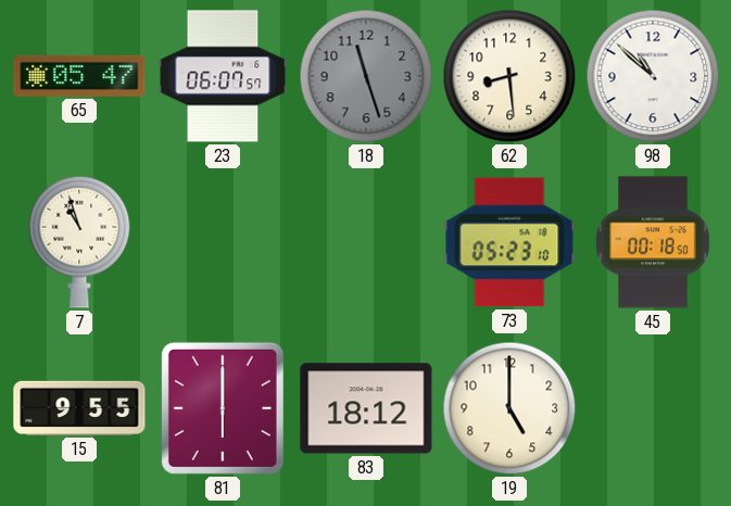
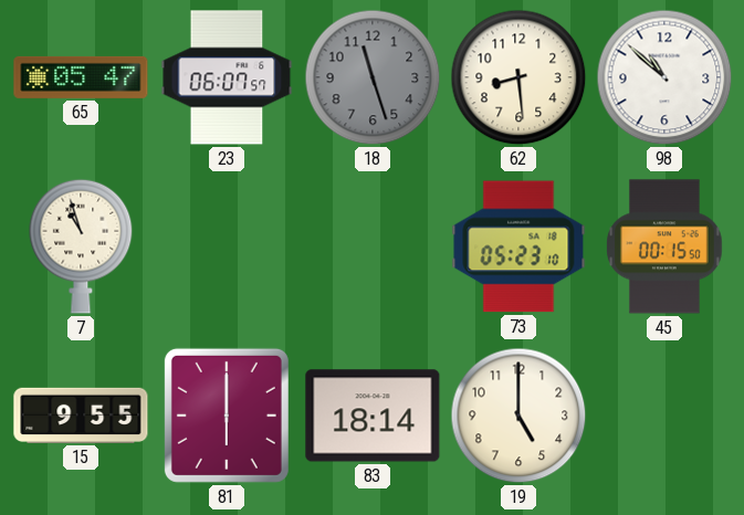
45: 00:18 -> 00:15
83: 18:12 -> 18:14
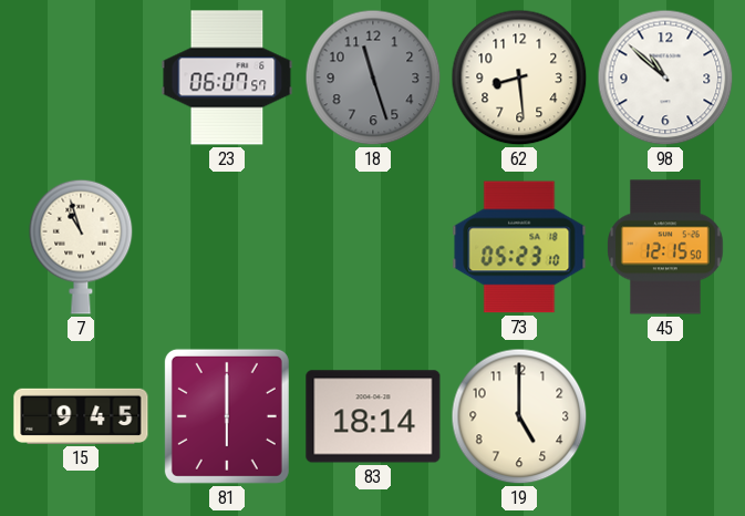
65: 05:47 -> none
45: 00:15 -> 12:15
15: 9:55 -> 9:45
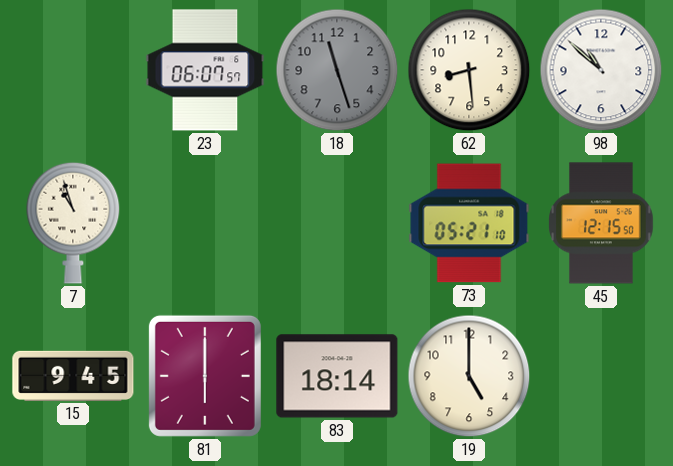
73: 05:23 -> 05:21
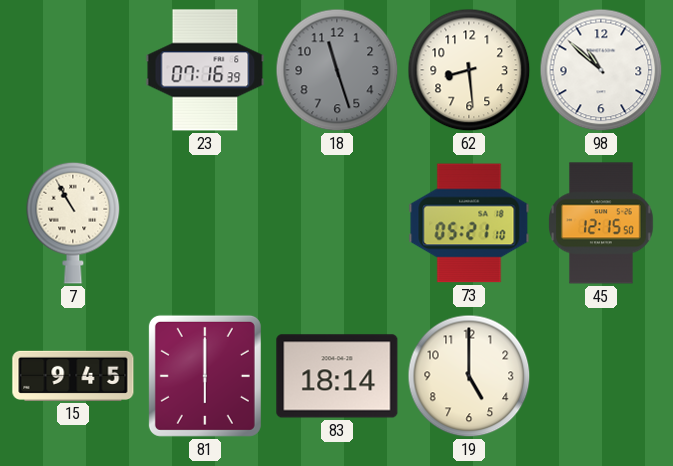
23: 06:07 -> 07:16
7: 10:57 -> 10:55
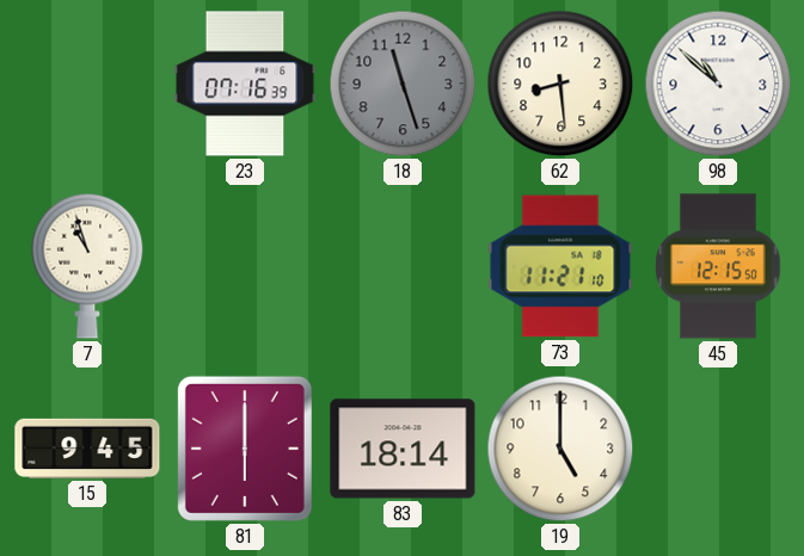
7: 10:55 -> 10:57
73: 05:21 -> 11:21
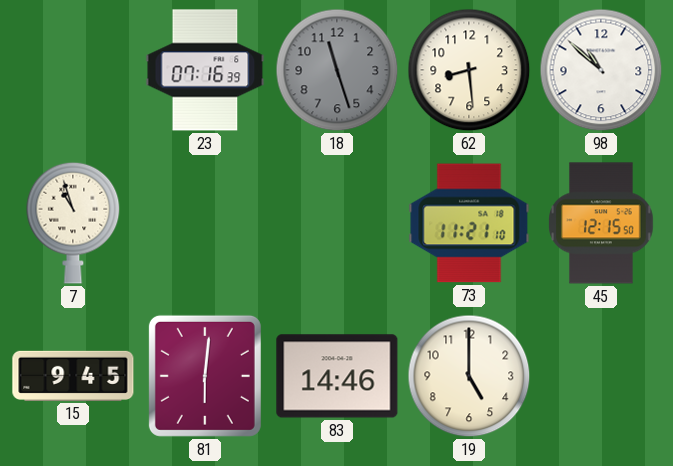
81: 6:00 -> 6:01
83: 18:14 -> 14:46
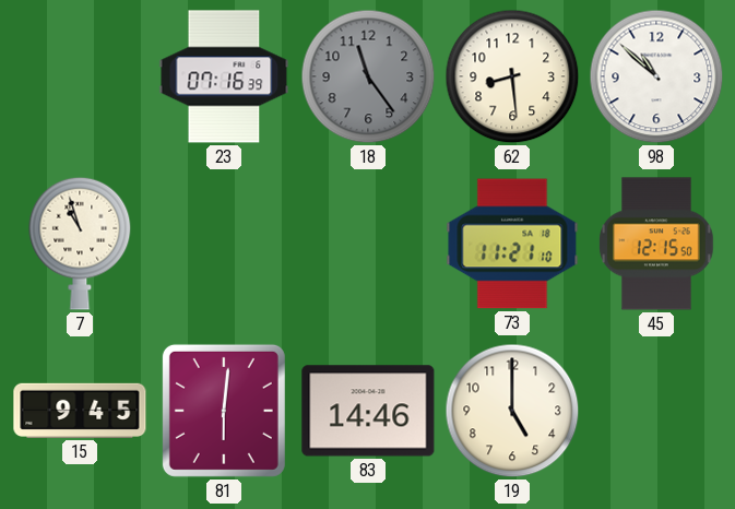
18: 11:27 -> 11:24
